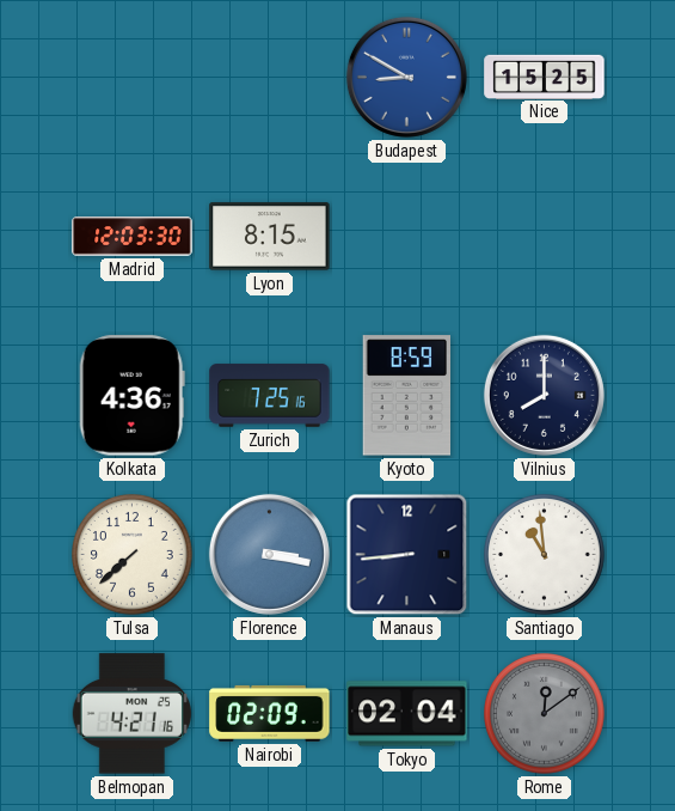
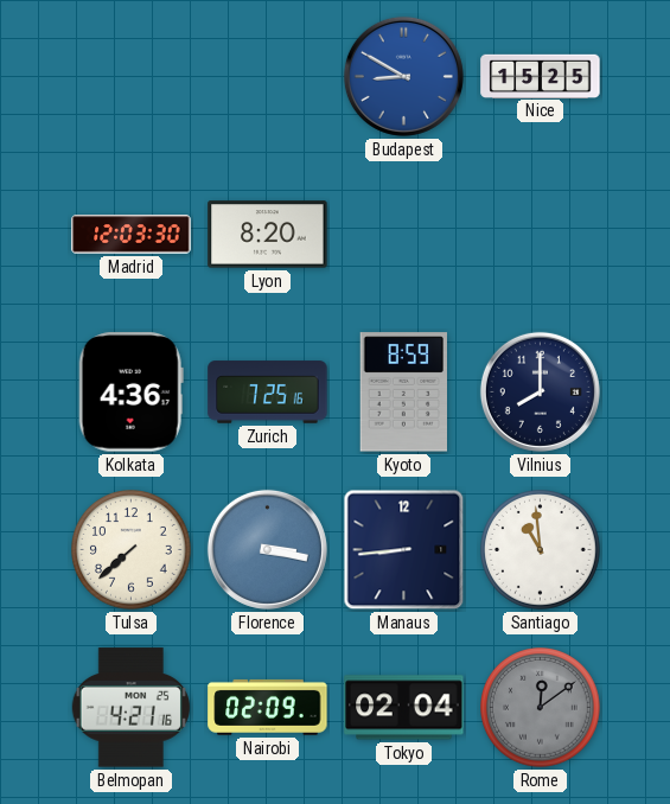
Lyon: 8:15 -> 8:20
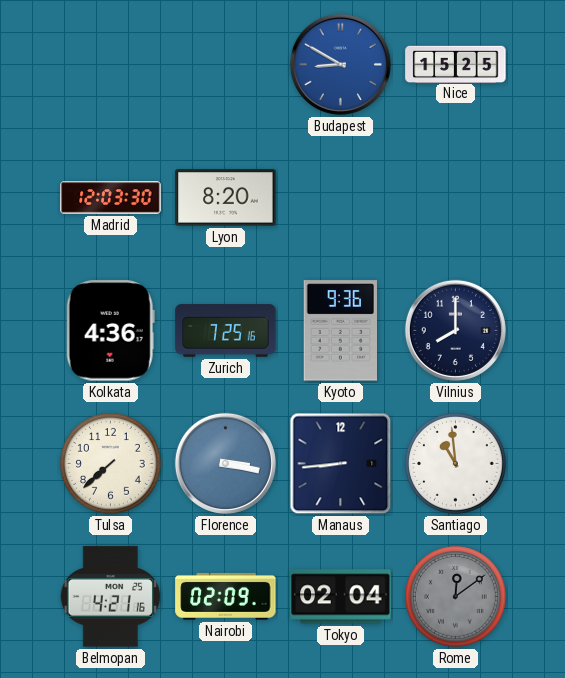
Kyoto: 8:59 -> 9:36
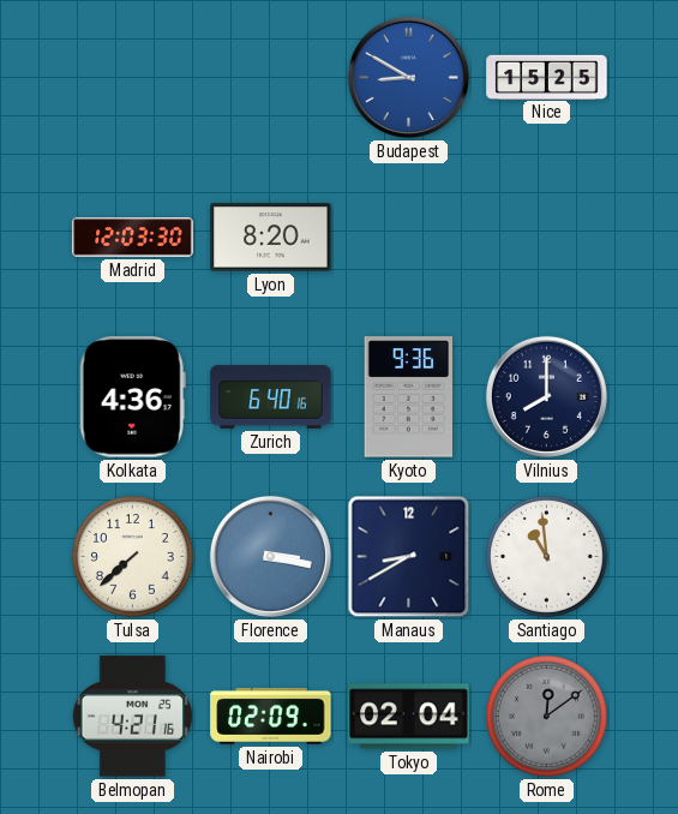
Zurich: 7:25 -> 6:40
Manaus: 8:44 -> 8:40
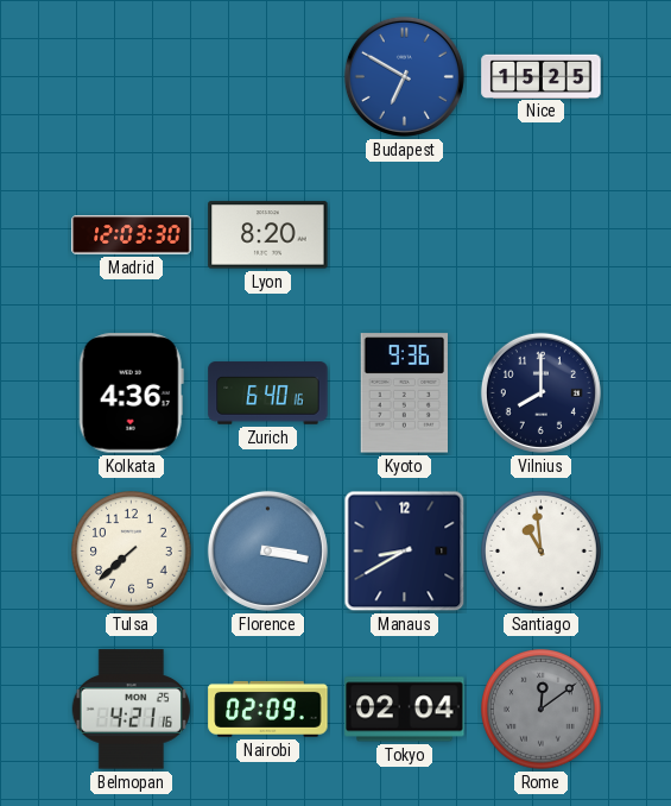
Budapest: 8:50 -> 6:50
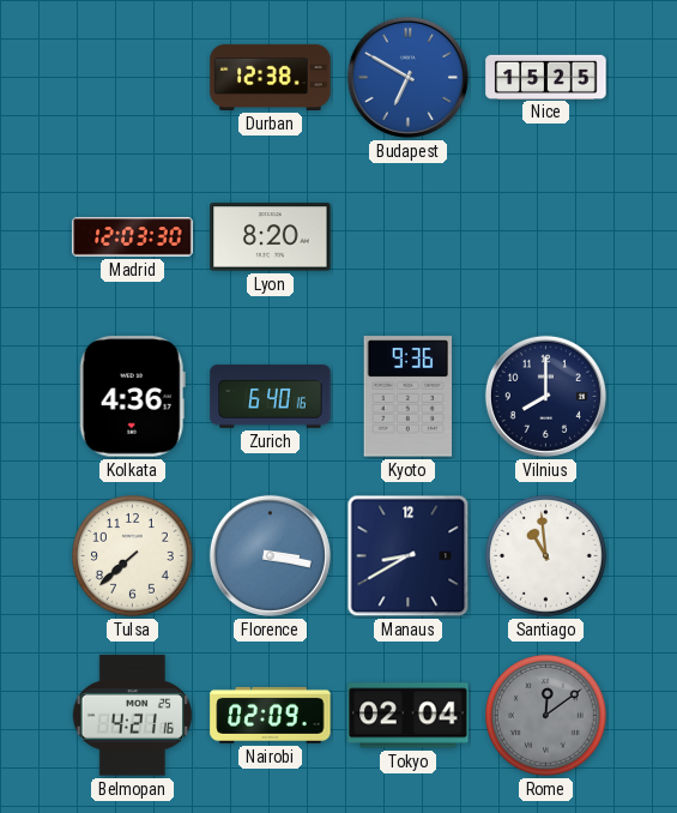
Durban: none -> 12:38
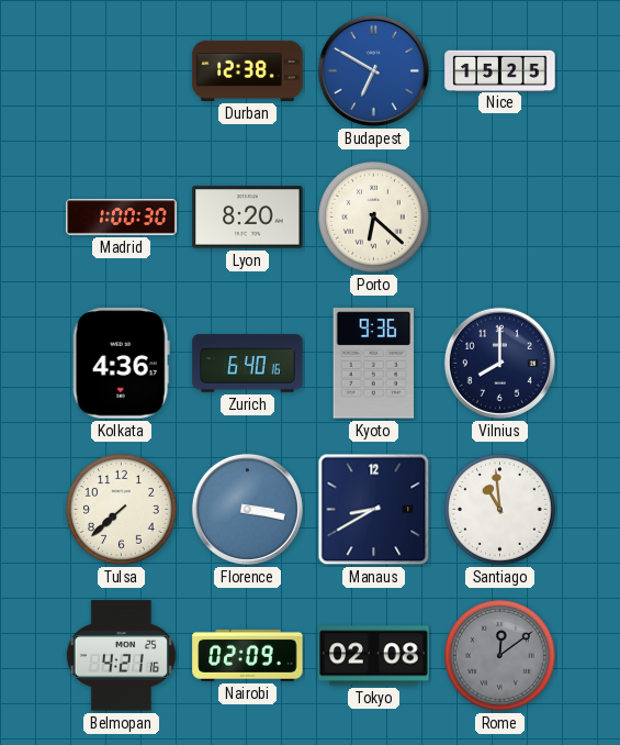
Madrid: 12:03 -> 1:00
Porto: none -> 6:22
Tokyo: 02:04 -> 02:08
